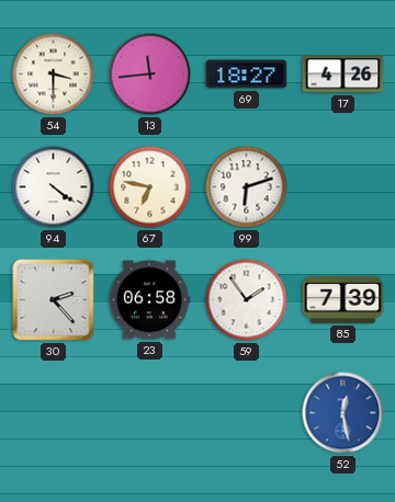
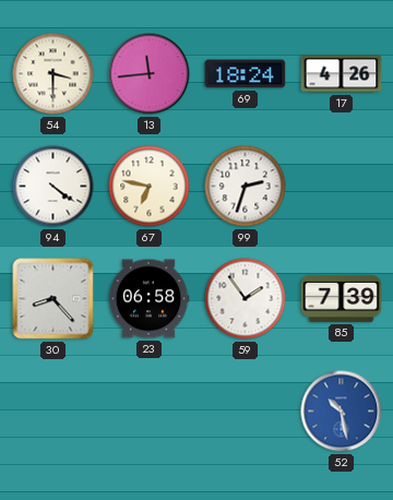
69: 18:27 -> 18:24
99: 6:12 -> 2:33
30: 2:23 -> 8:23
52: 12:28 -> 10:28
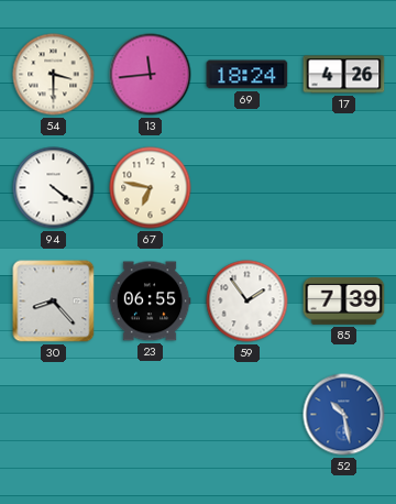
99: 2:33 -> none
23: 06:58 -> 06:55
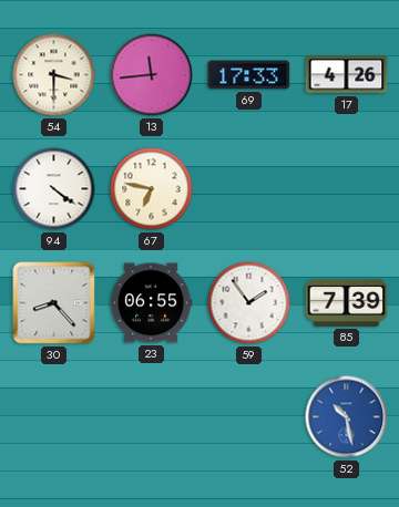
69: 18:24 -> 17:33
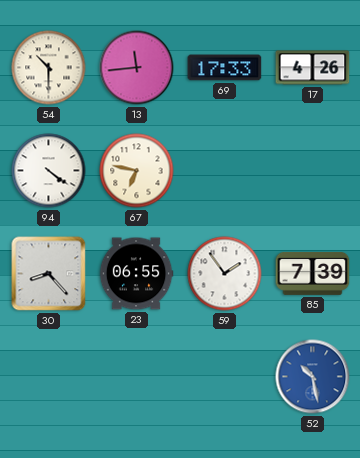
54: 3:30 -> 10:30
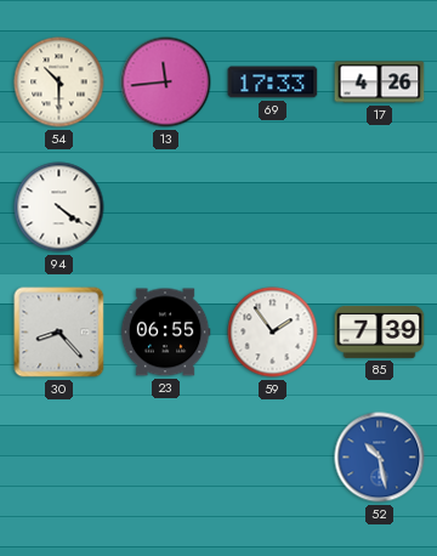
67: 6:47 -> none
